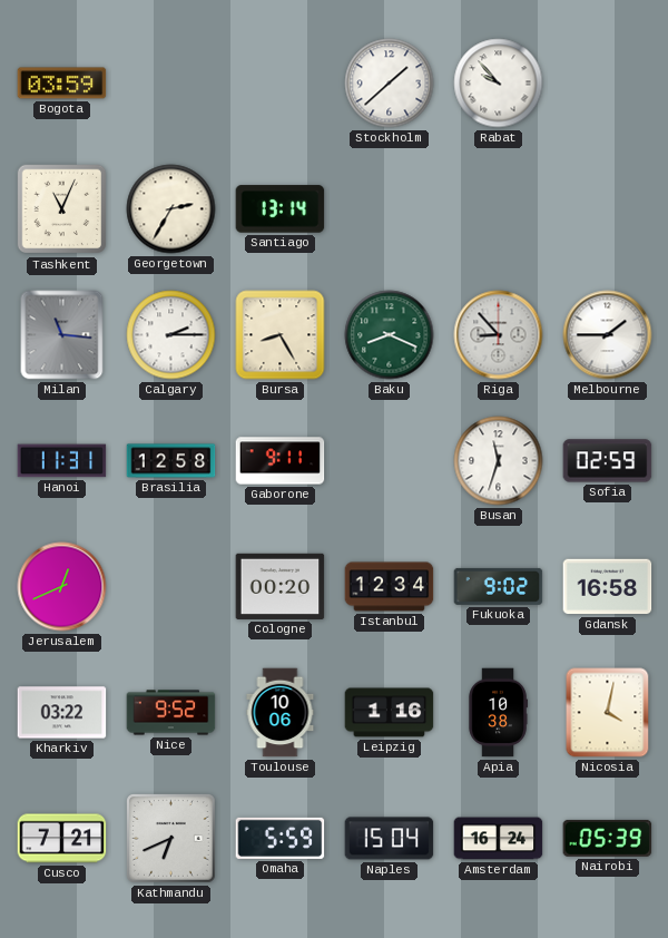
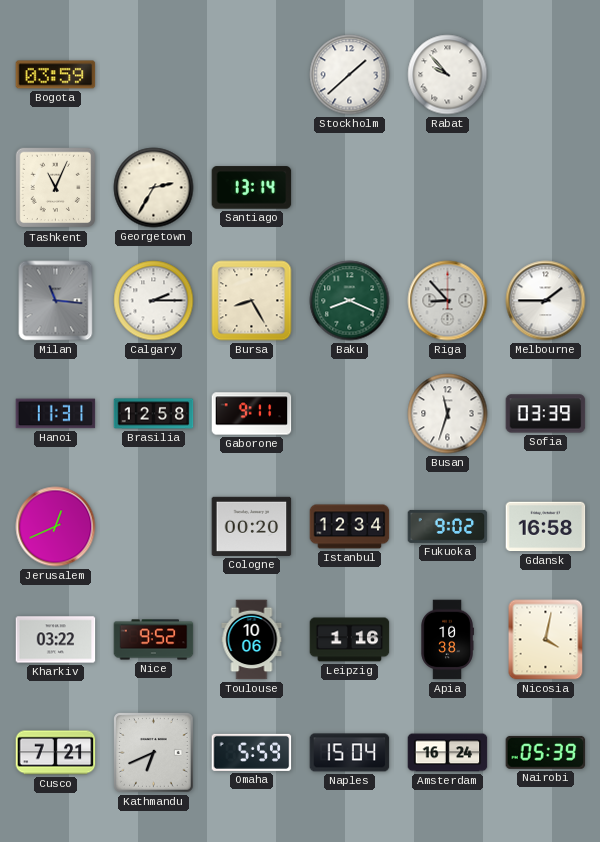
Sofia: 02:59 -> 03:39
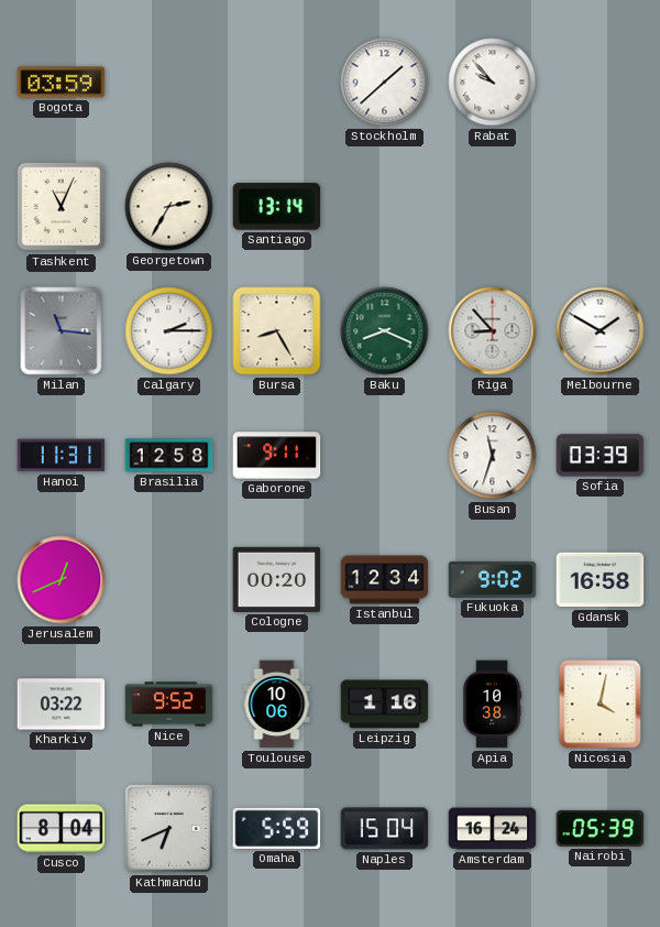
Melbourne: 1:45 -> 1:50
Cusco: 7:21 -> 8:04
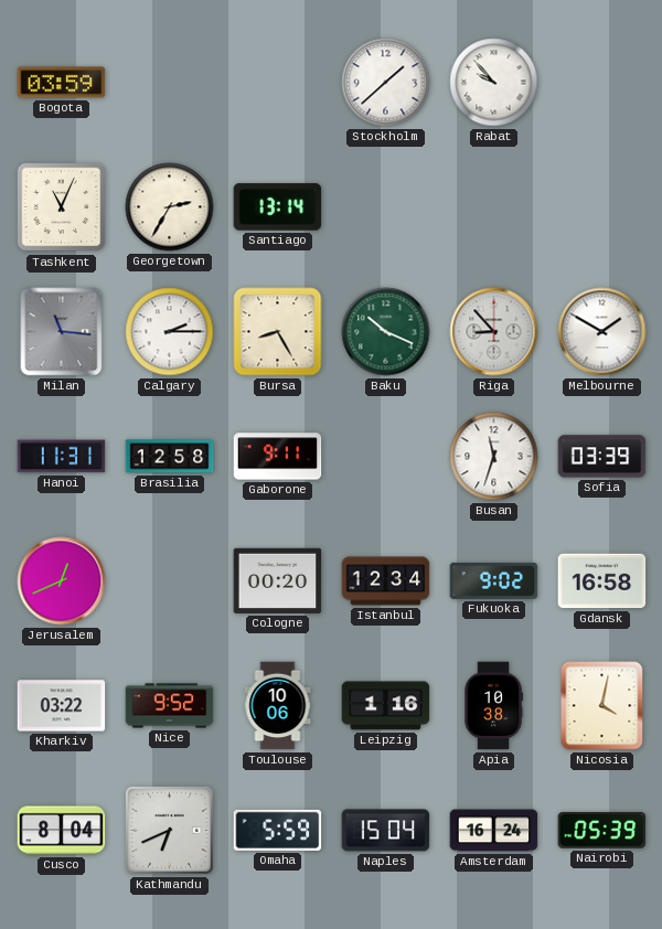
Baku: 8:19 -> 10:19
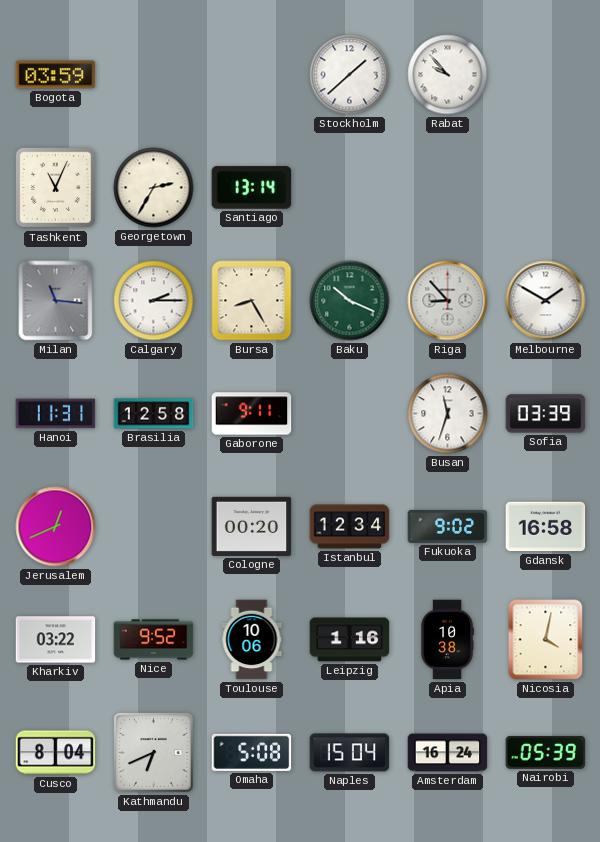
Omaha: 5:59 -> 5:08
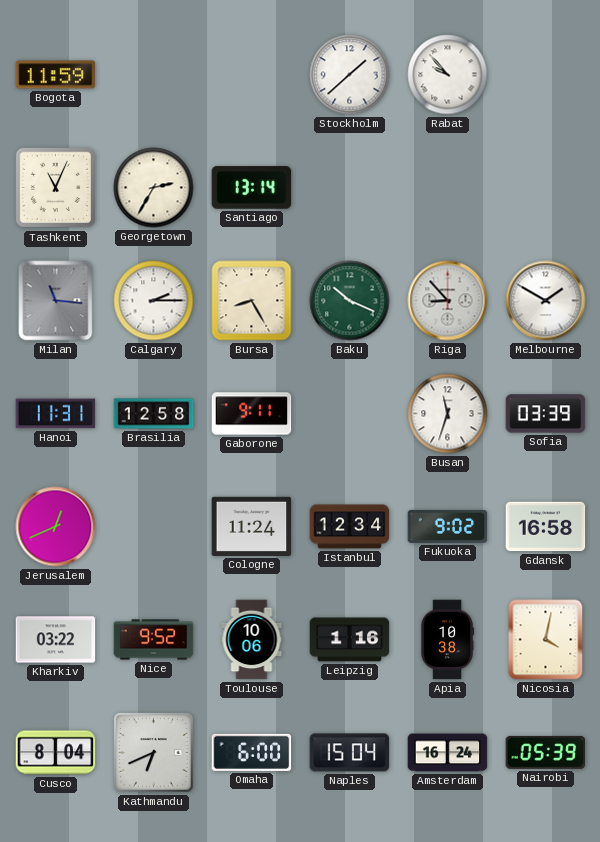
Bogota: 03:59 -> 11:59
Cologne: 00:20 -> 11:24
Omaha: 5:08 -> 6:00
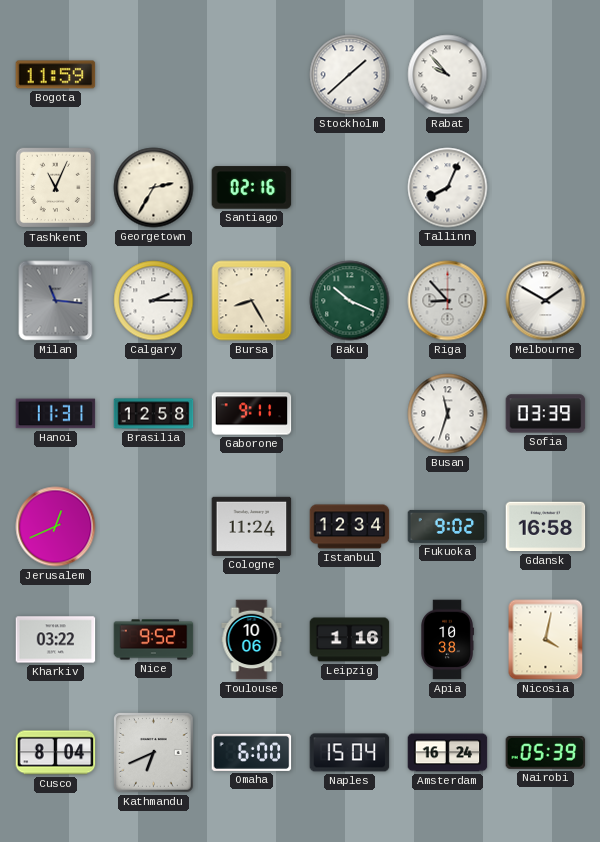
Santiago: 13:14 -> 02:16
Tallinn: none -> 8:04
